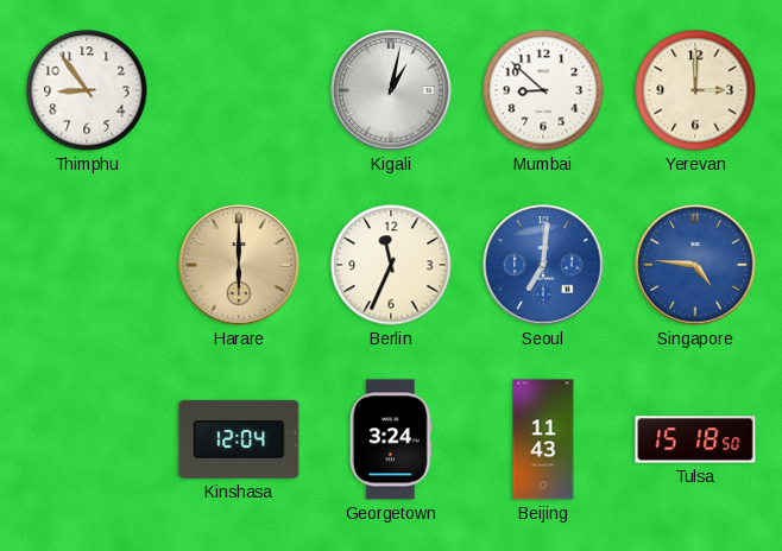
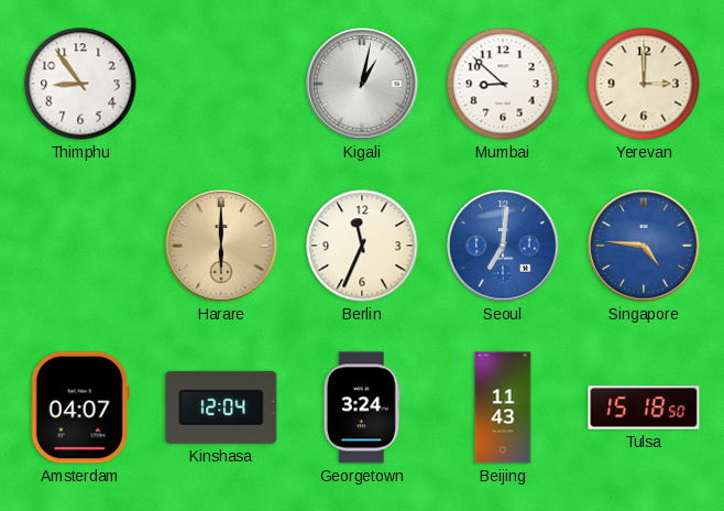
Amsterdam: none -> 04:07
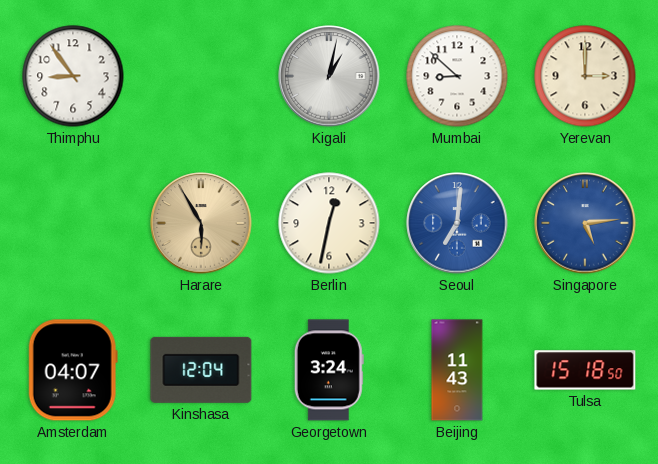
Harare: 6:00 -> 5:55
Berlin: 11:34 -> 12:32
Singapore: 4:46 -> 5:14
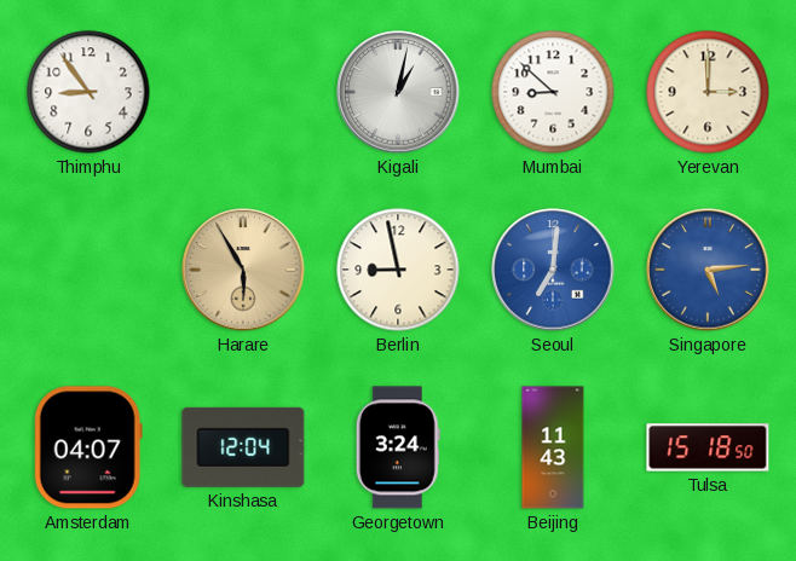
Berlin: 12:32 -> 8:58
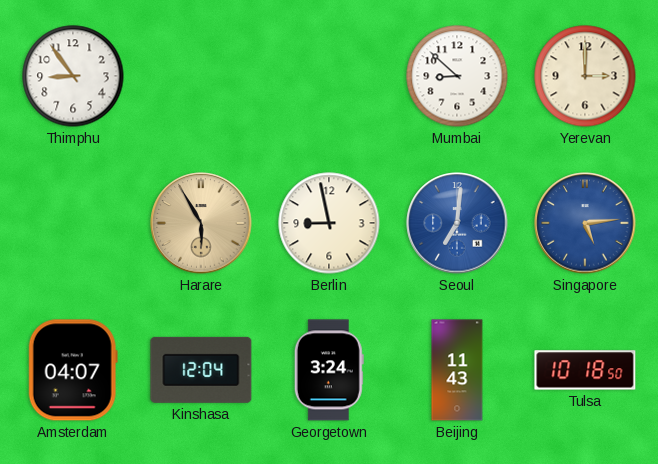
Kigali: 1:02 -> none
Tulsa: 15:18 -> 10:18
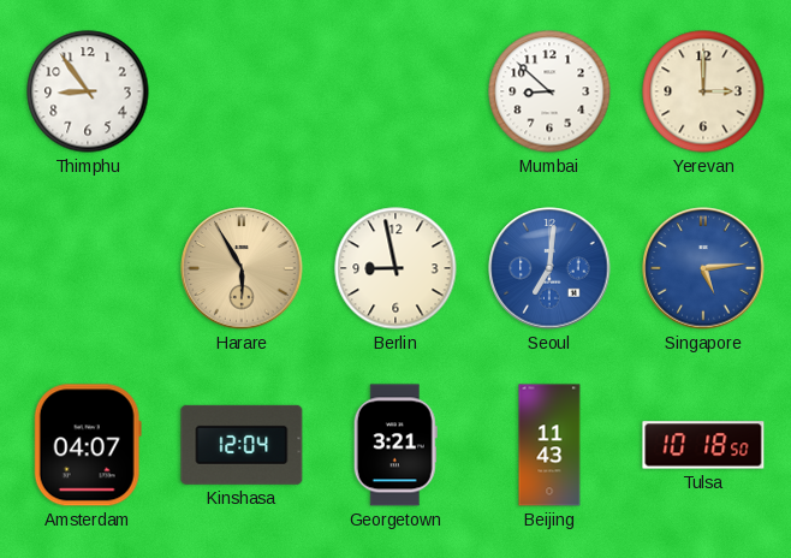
Georgetown: 3:24 -> 3:21
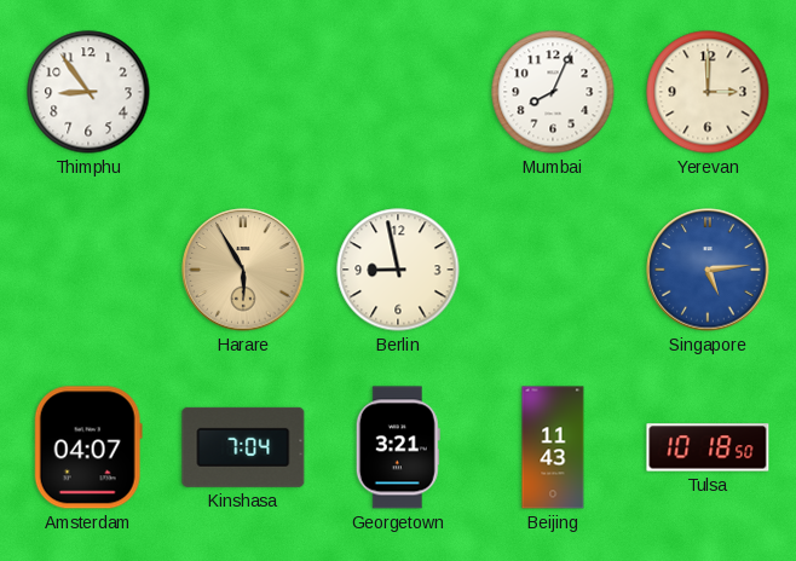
Mumbai: 8:52 -> 8:04
Seoul: 7:01 -> none
Kinshasa: 12:04 -> 7:04
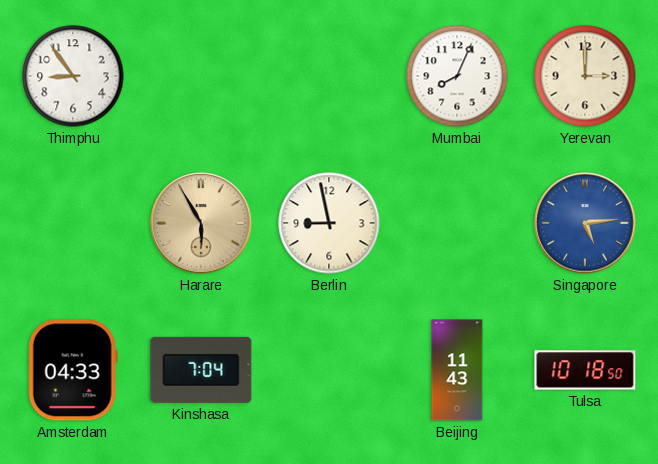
Amsterdam: 04:07 -> 04:33
Georgetown: 3:21 -> none
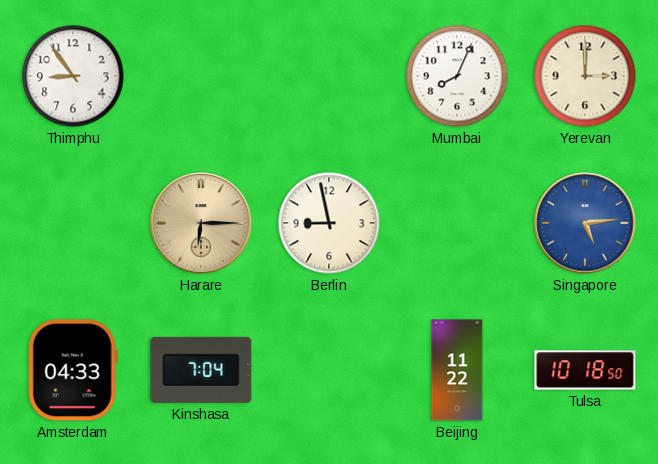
Harare: 5:55 -> 6:15
Beijing: 11:43 -> 11:22
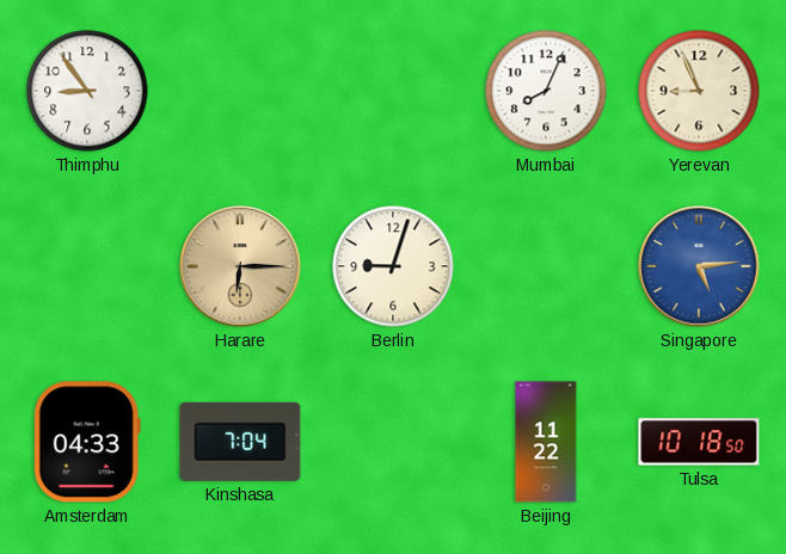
Yerevan: 3:00 -> 8:56
Berlin: 8:58 -> 9:03
